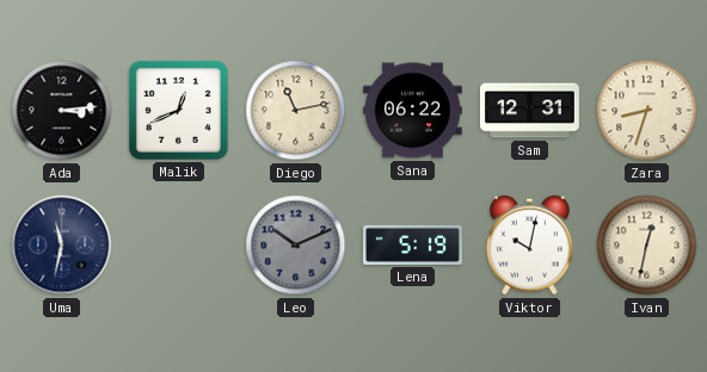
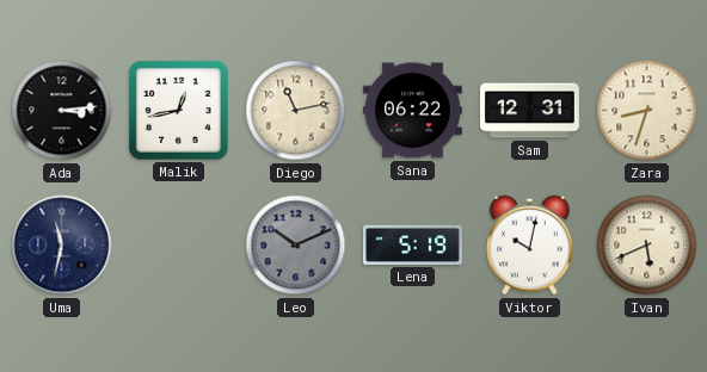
Malik: 12:41 -> 12:43
Ivan: 12:32 -> 5:41
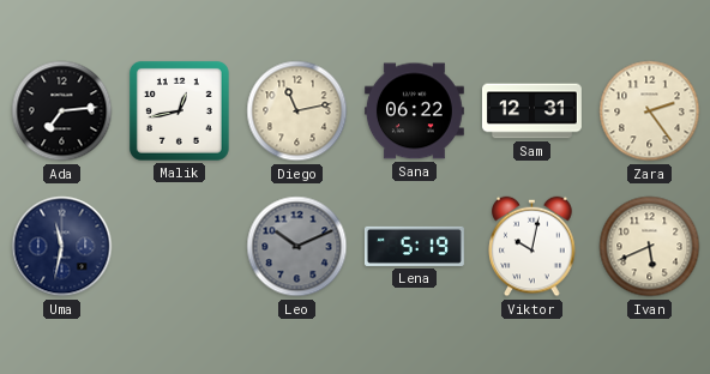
Ada: 3:14 -> 7:14
Zara: 8:33 -> 2:24
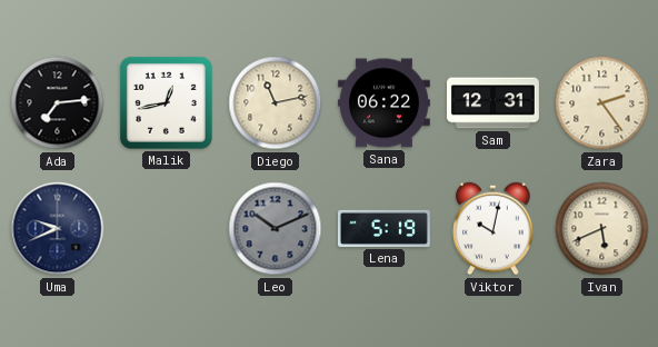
Uma: 11:32 -> 9:41
